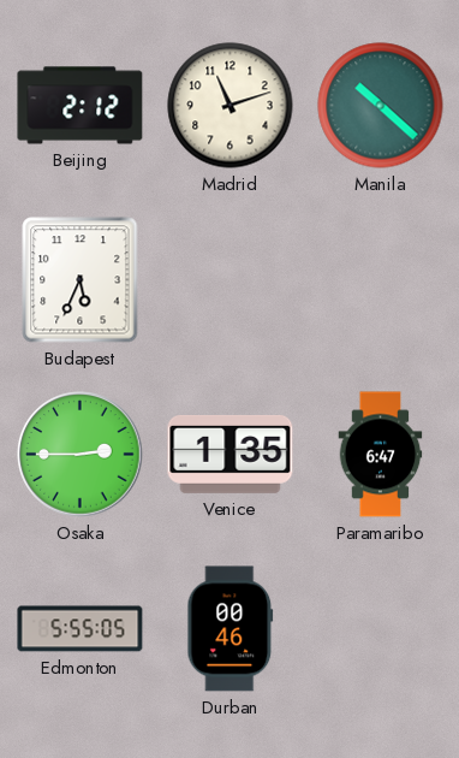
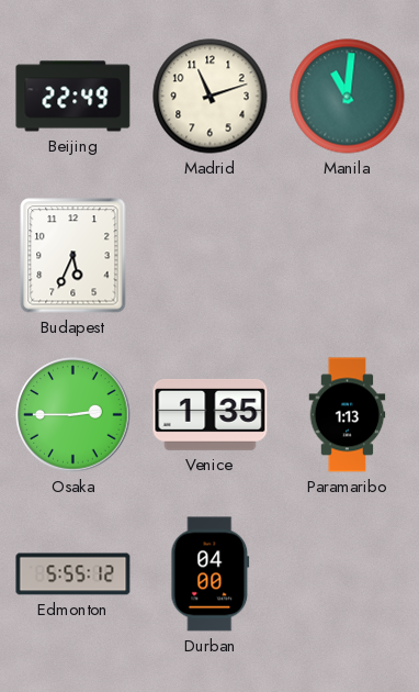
Beijing: 2:12 -> 22:49
Manila: 10:22 -> 11:01
Paramaribo: 6:47 -> 1:13
Edmonton: 5:55:05 -> 5:55:12
Durban: 00:46 -> 04:00
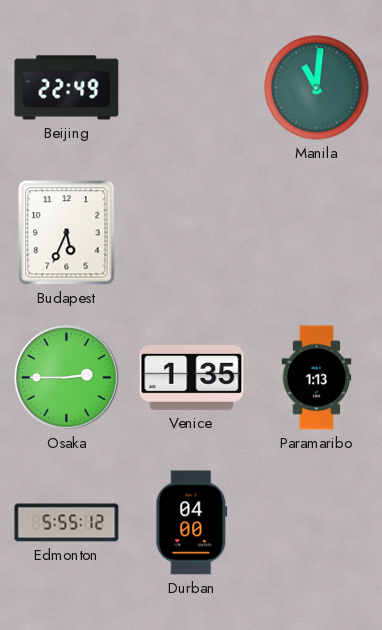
Madrid: 11:12 -> none
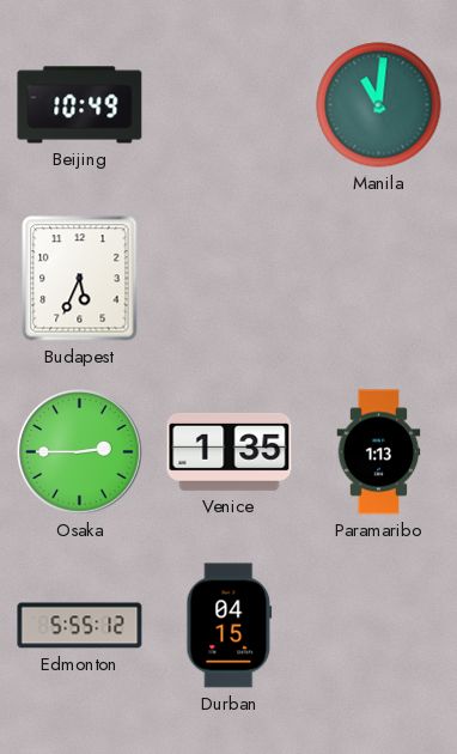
Beijing: 22:49 -> 10:49
Durban: 04:00 -> 04:15
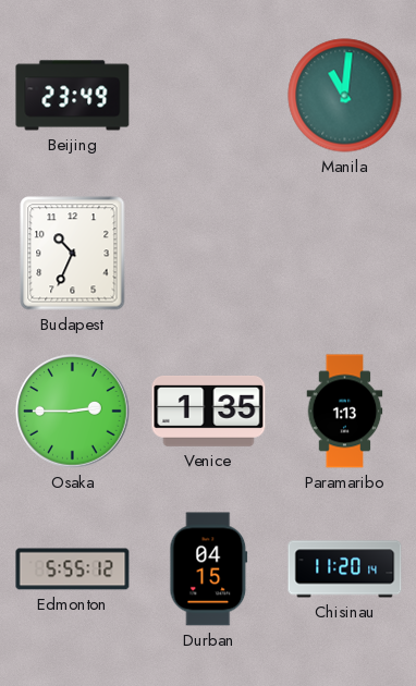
Beijing: 10:49 -> 23:49
Budapest: 5:34 -> 10:34
Chisinau: none -> 11:20
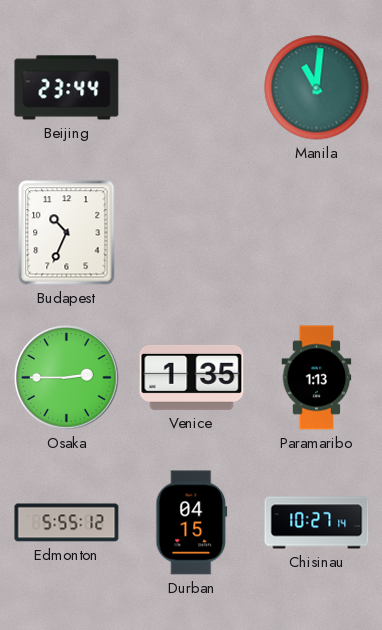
Beijing: 23:49 -> 23:44
Chisinau: 11:20 -> 10:27
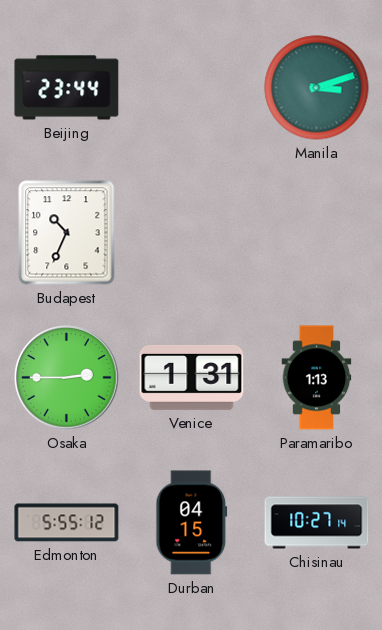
Manila: 11:01 -> 3:12
Venice: 1:35 -> 1:31
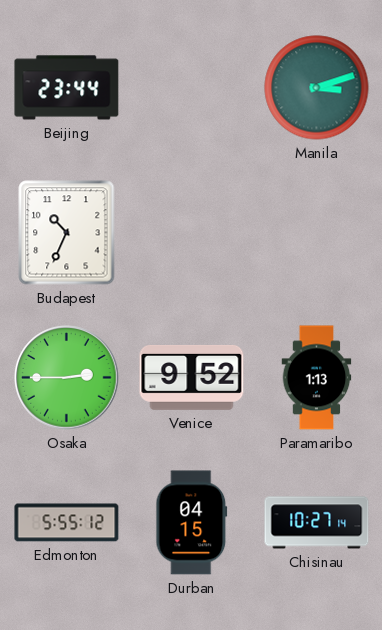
Venice: 1:31 -> 9:52
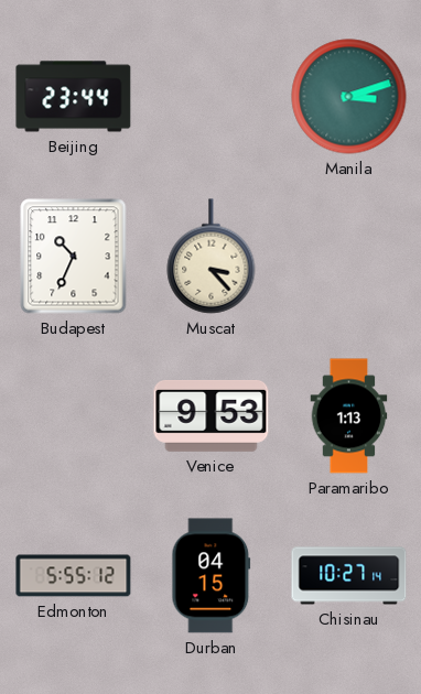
Muscat: none -> 3:23
Osaka: 2:45 -> none
Venice: 9:52 -> 9:53
